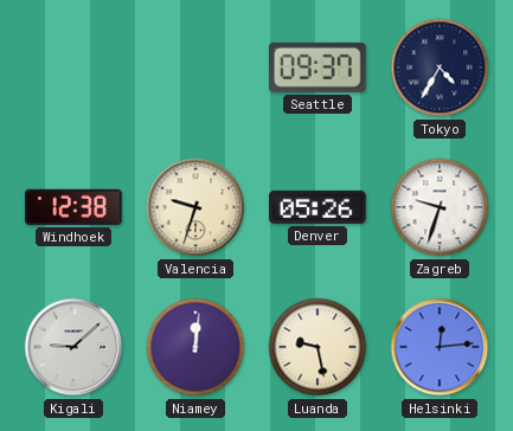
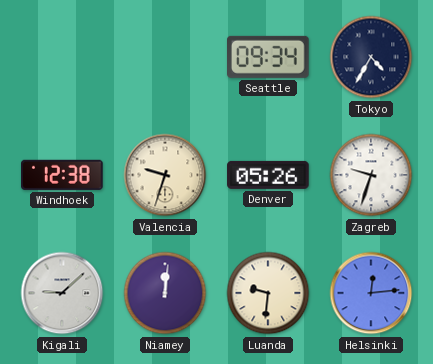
Seattle: 09:37 -> 09:34
Luanda: 9:28 -> 9:31
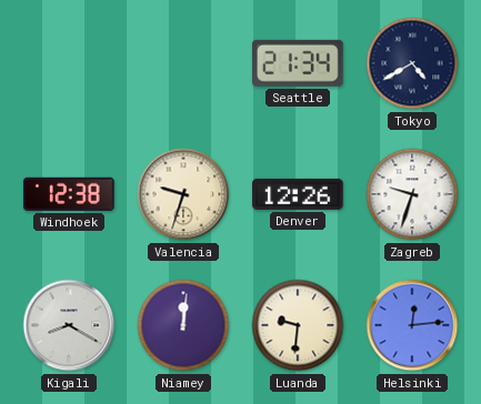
Seattle: 09:34 -> 21:34
Tokyo: 4:35 -> 4:40
Denver: 05:26 -> 12:26
Kigali: 9:08 -> 8:20
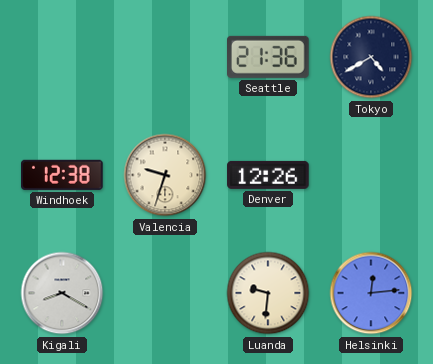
Seattle: 21:34 -> 21:36
Zagreb: 9:33 -> none
Niamey: 12:01 -> none
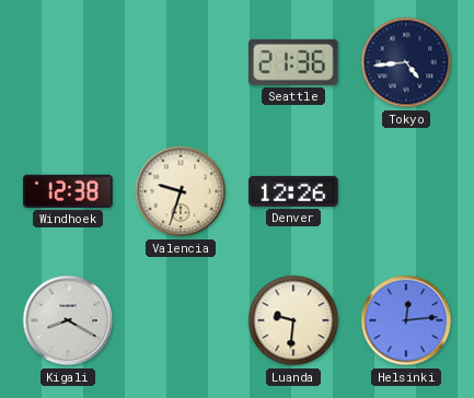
Tokyo: 4:40 -> 4:44
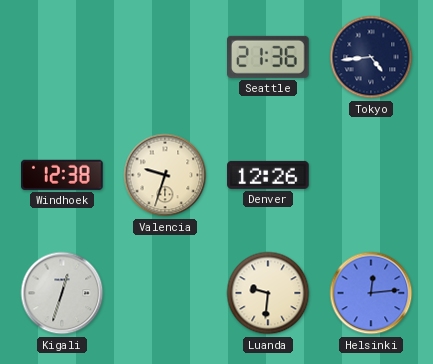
Kigali: 8:20 -> 12:33
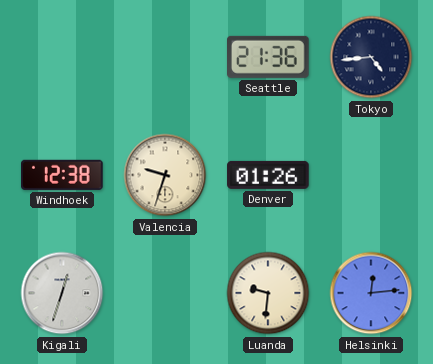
Denver: 12:26 -> 01:26
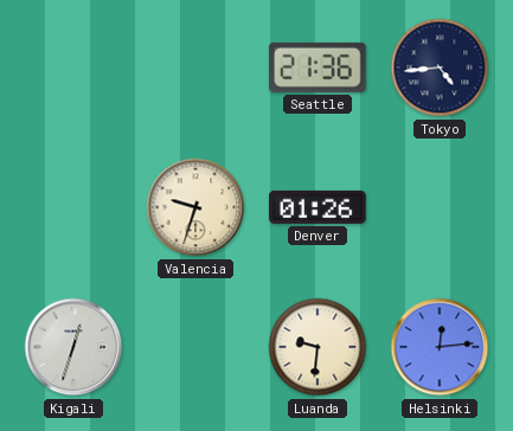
Windhoek: 12:38 -> none
